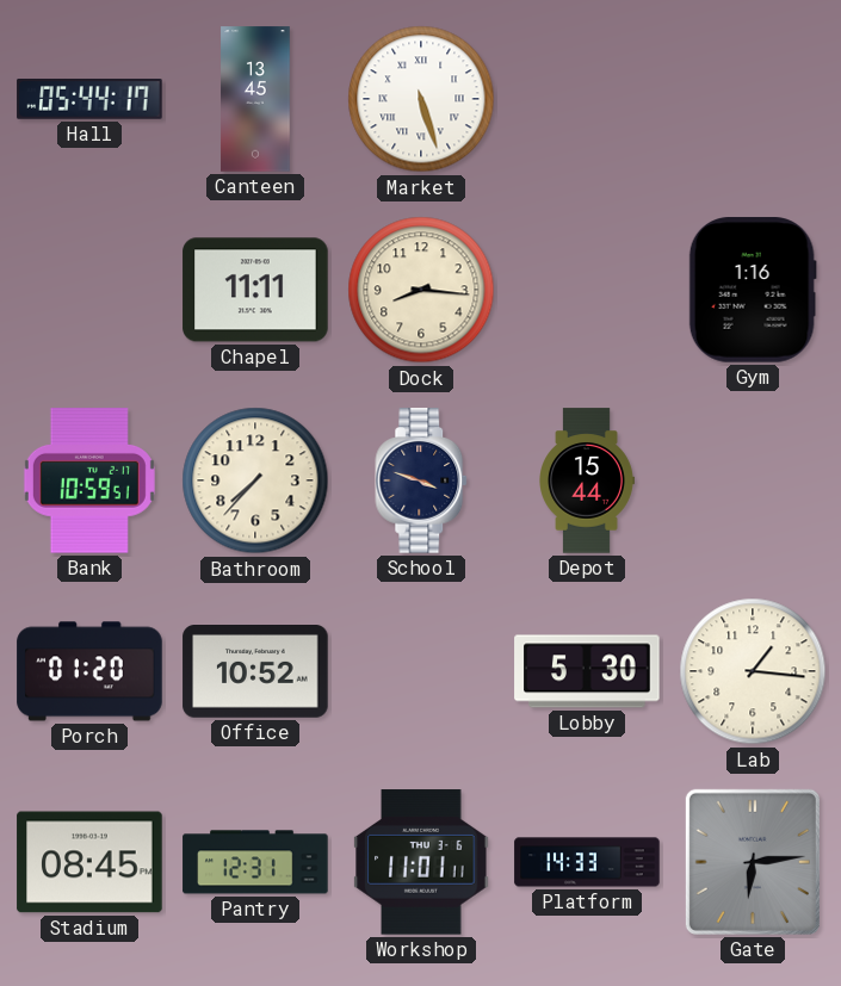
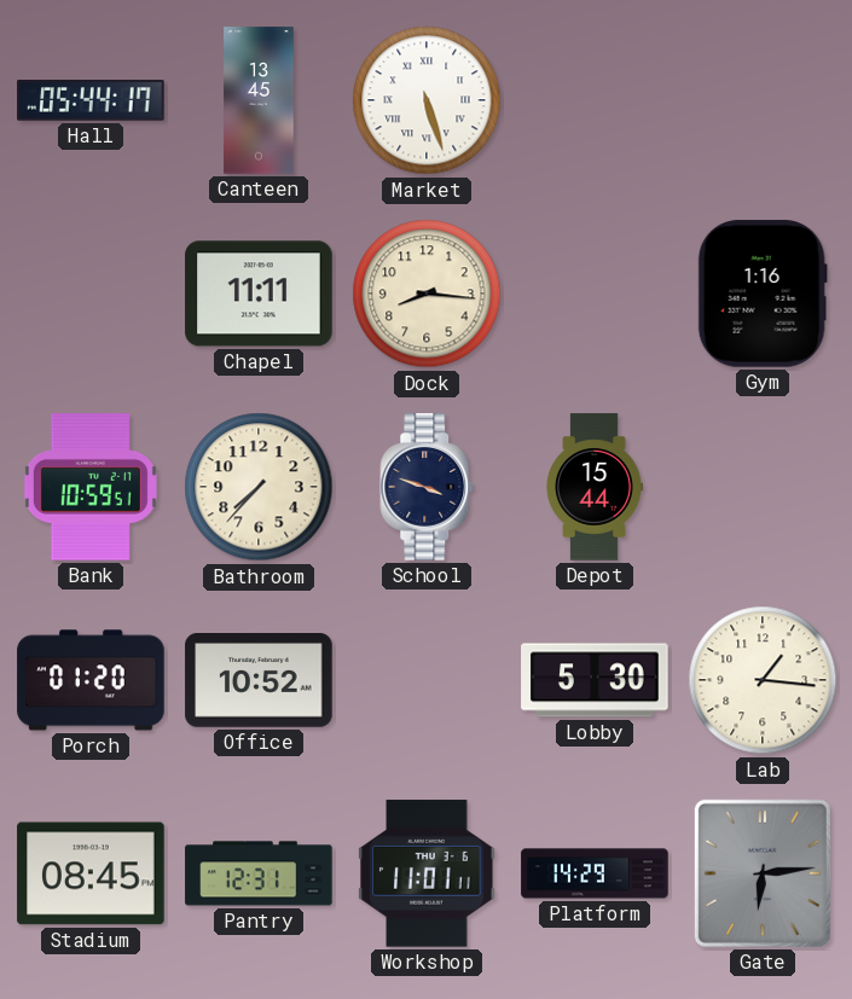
Platform: 14:33 -> 14:29
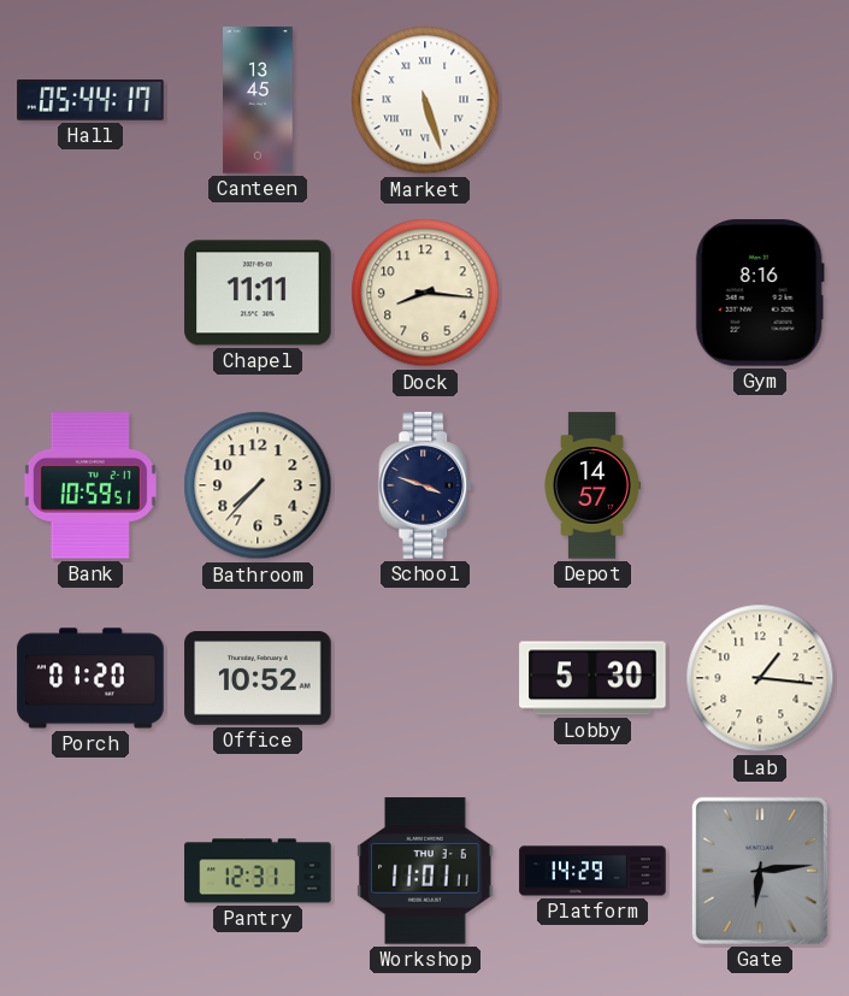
Gym: 1:16 -> 8:16
Depot: 15:44 -> 14:57
Stadium: 08:45 -> none
